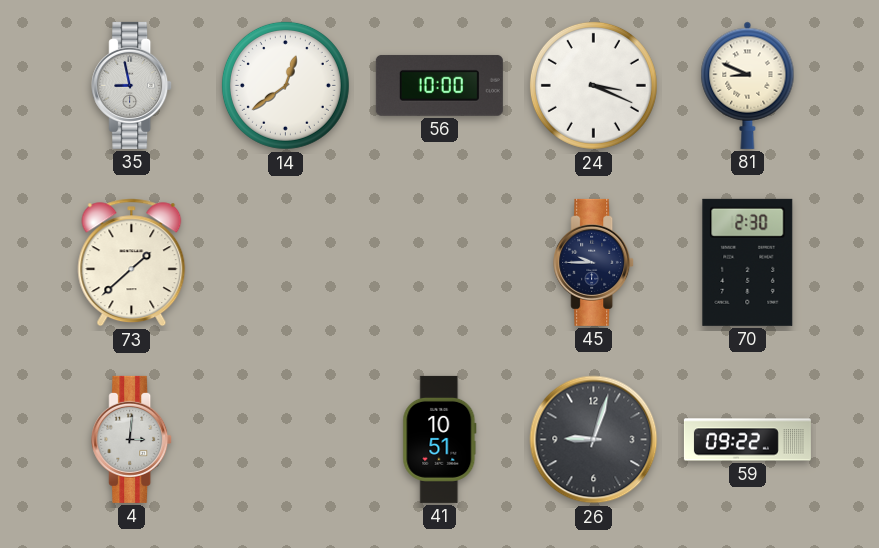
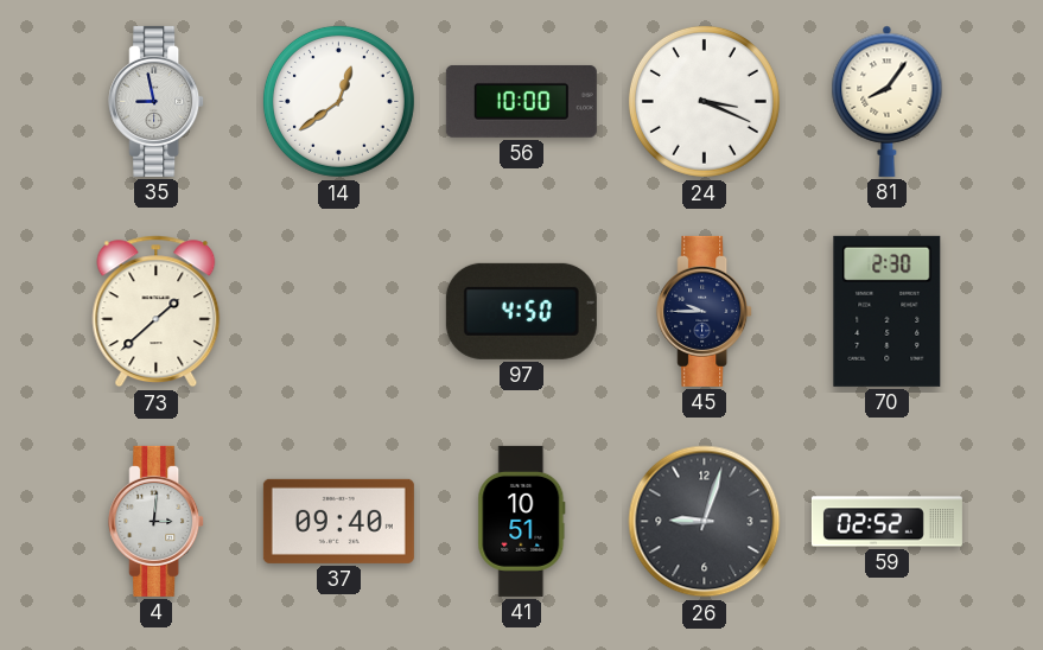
81: 8:49 -> 8:06
97: none -> 4:50
37: none -> 09:40
59: 09:22 -> 02:52
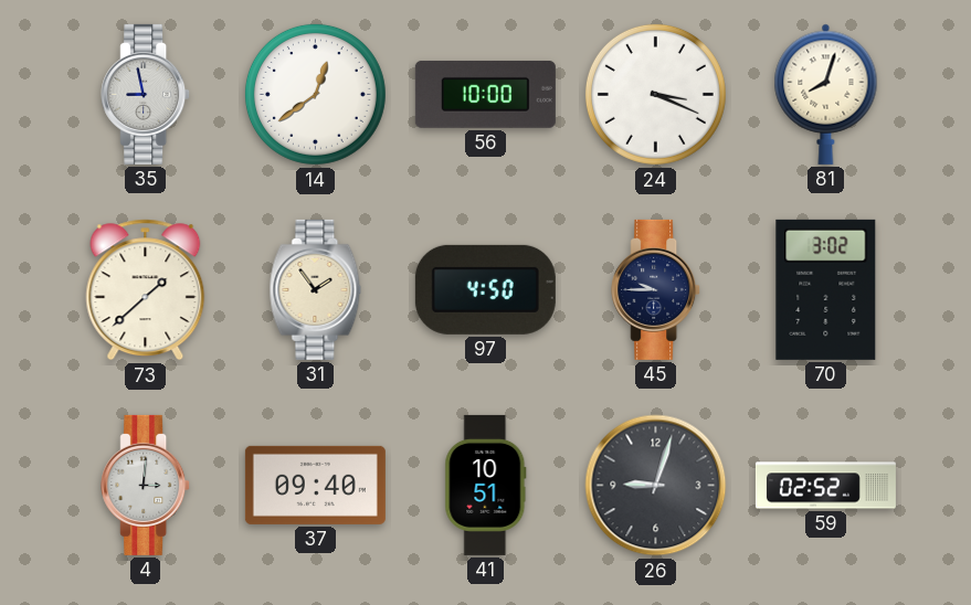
81: 8:06 -> 8:03
31: none -> 1:54
70: 2:30 -> 3:02
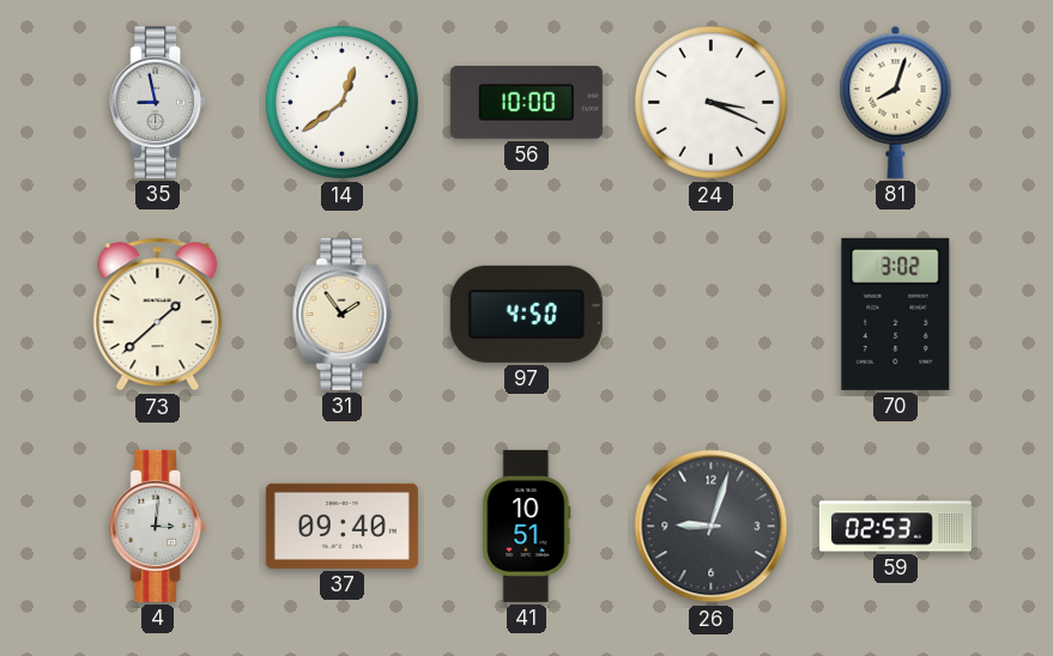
45: 9:45 -> none
59: 02:52 -> 02:53
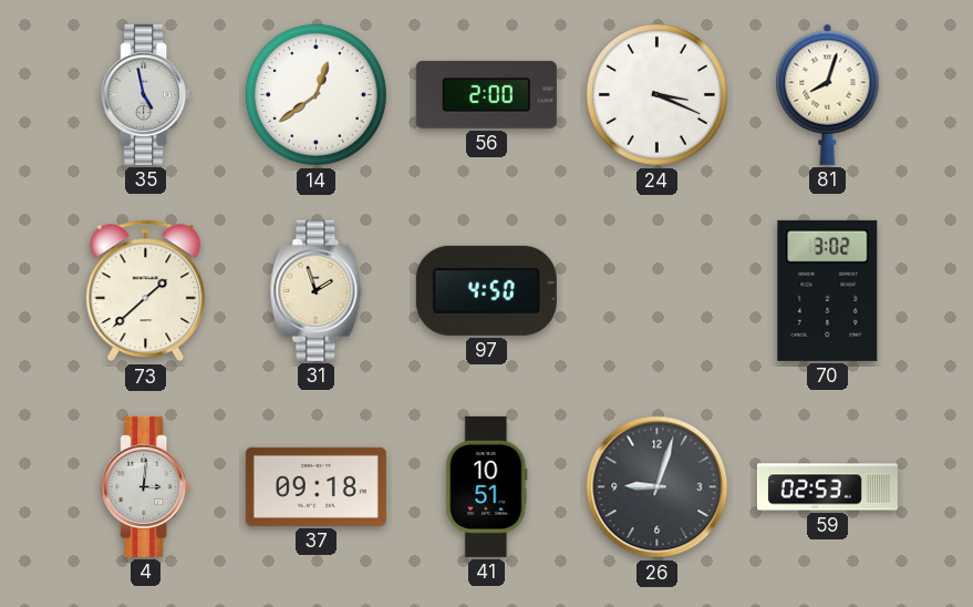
35: 8:58 -> 4:58
56: 10:00 -> 2:00
31: 1:54 -> 1:57
37: 09:40 -> 09:18
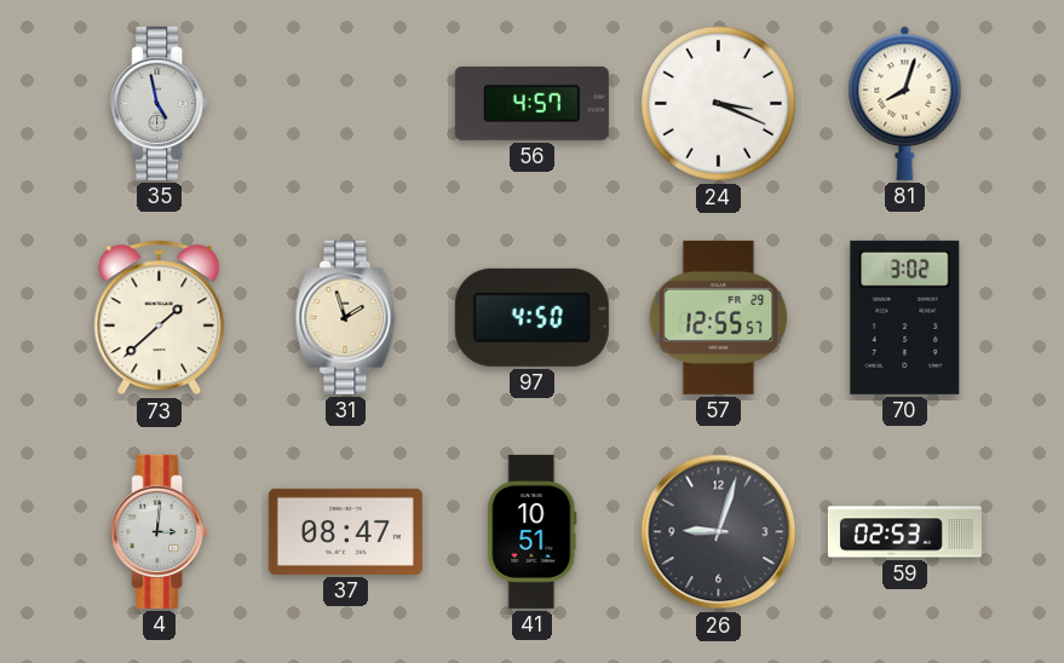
14: 12:39 -> none
56: 2:00 -> 4:57
57: none -> 12:55
37: 09:18 -> 08:47
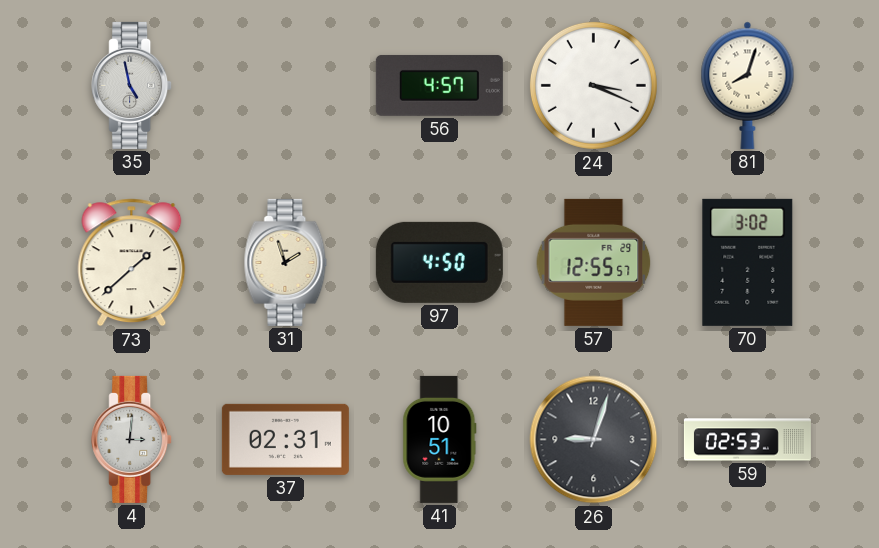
37: 08:47 -> 02:31
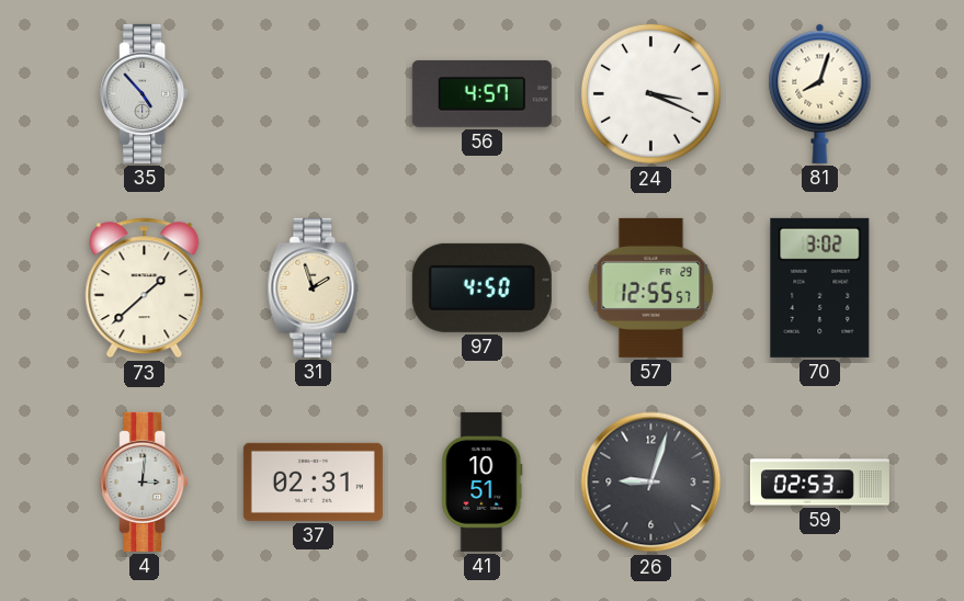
35: 4:58 -> 4:53
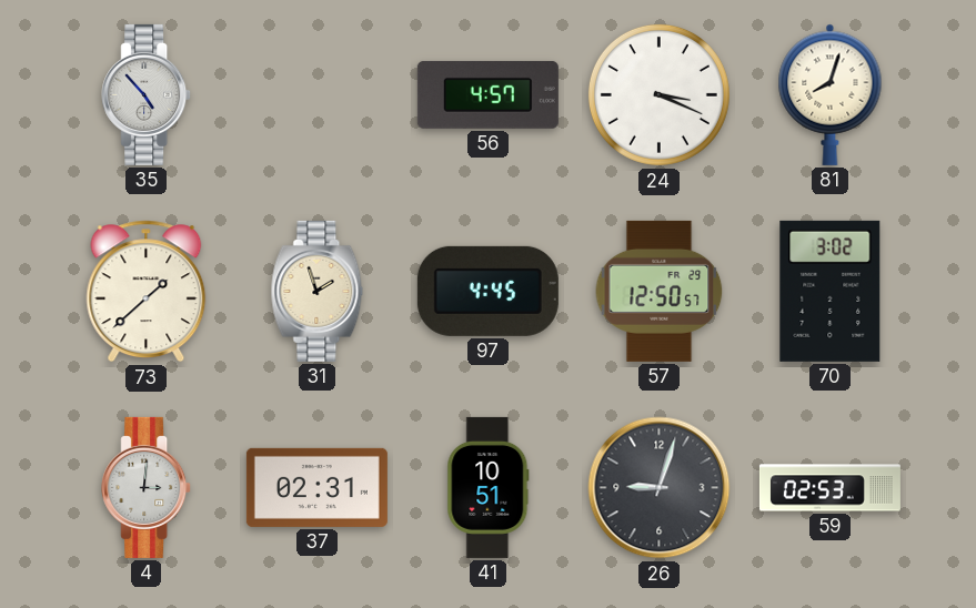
97: 4:50 -> 4:45
57: 12:55 -> 12:50
